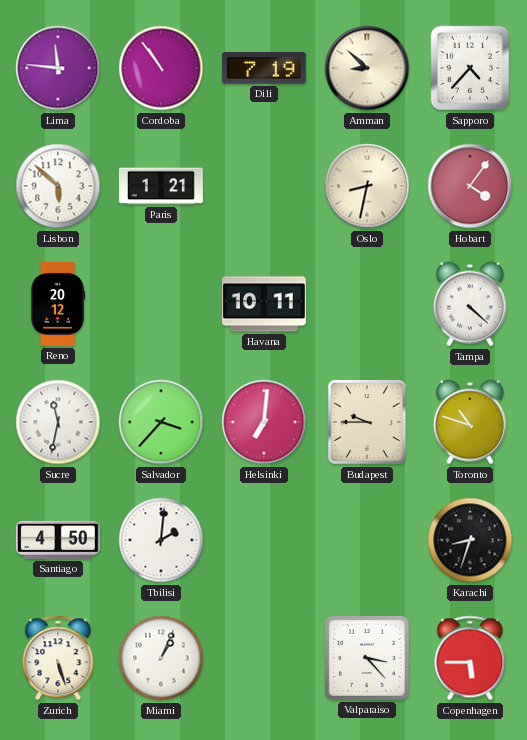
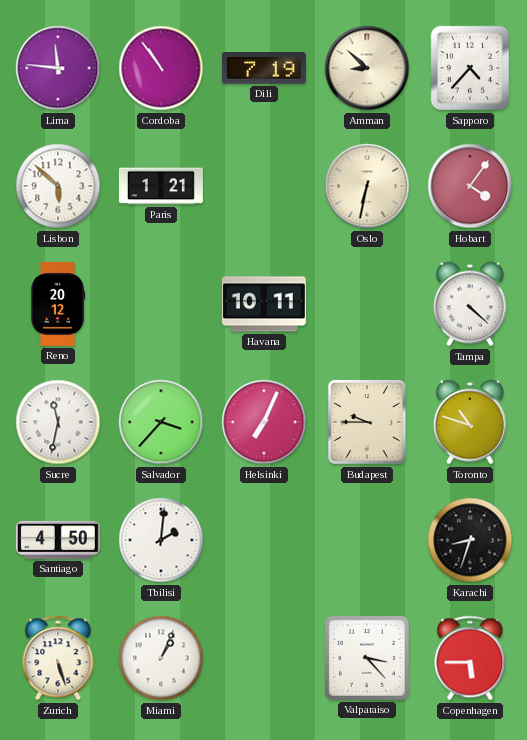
Oslo: 8:32 -> 6:32
Helsinki: 7:01 -> 7:04
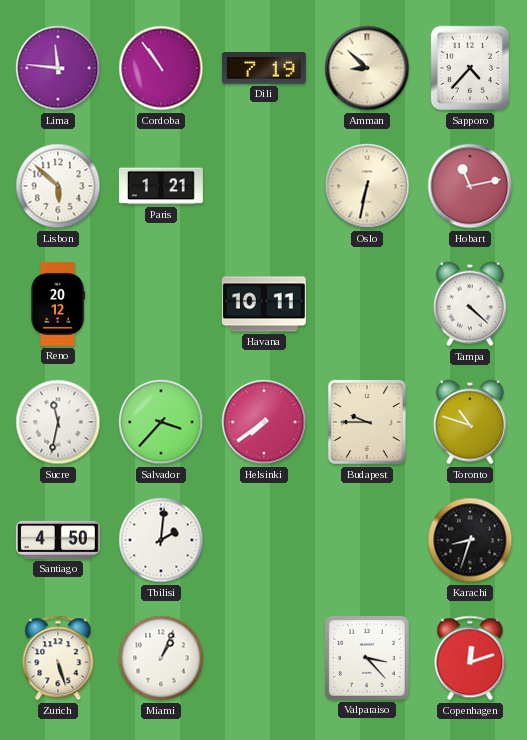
Hobart: 4:06 -> 11:13
Helsinki: 7:04 -> 7:39
Copenhagen: 5:45 -> 12:12
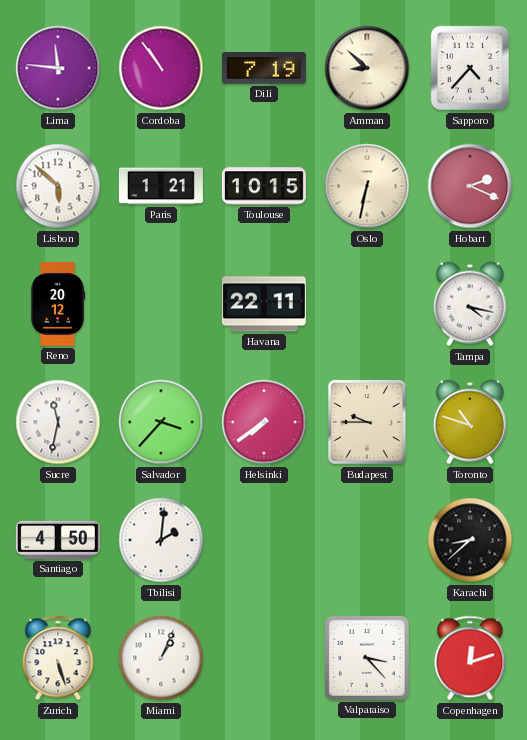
Toulouse: none -> 10:15
Hobart: 11:13 -> 2:19
Havana: 10:11 -> 22:11
Tampa: 4:22 -> 4:17
Karachi: 8:33 -> 8:38
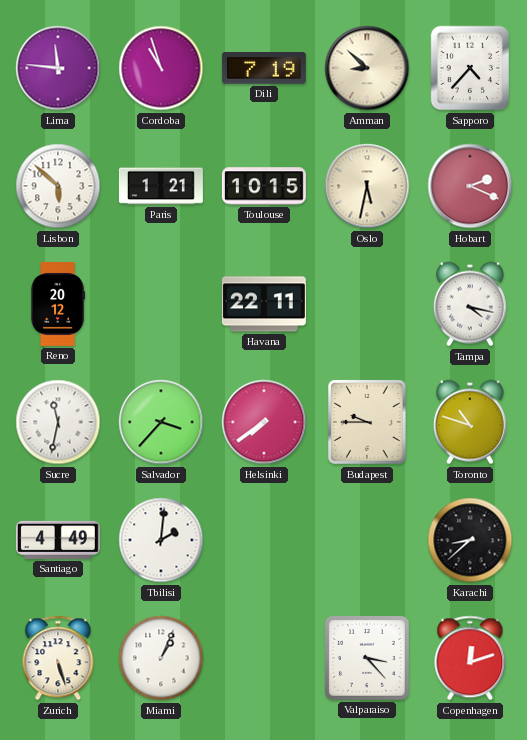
Cordoba: 10:54 -> 10:57
Oslo: 6:32 -> 5:32
Santiago: 4:50 -> 4:49
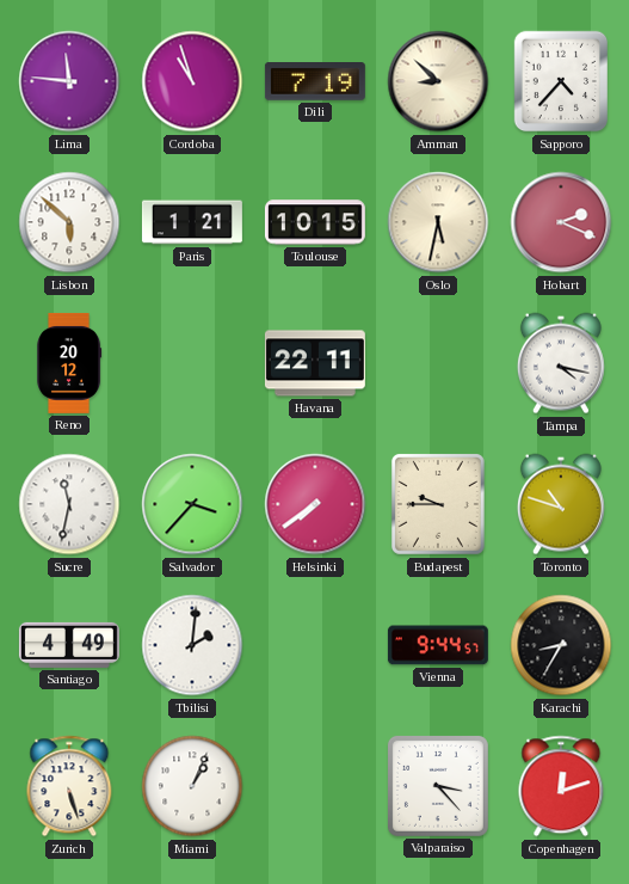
Vienna: none -> 9:44
Karachi: 8:38 -> 8:35
